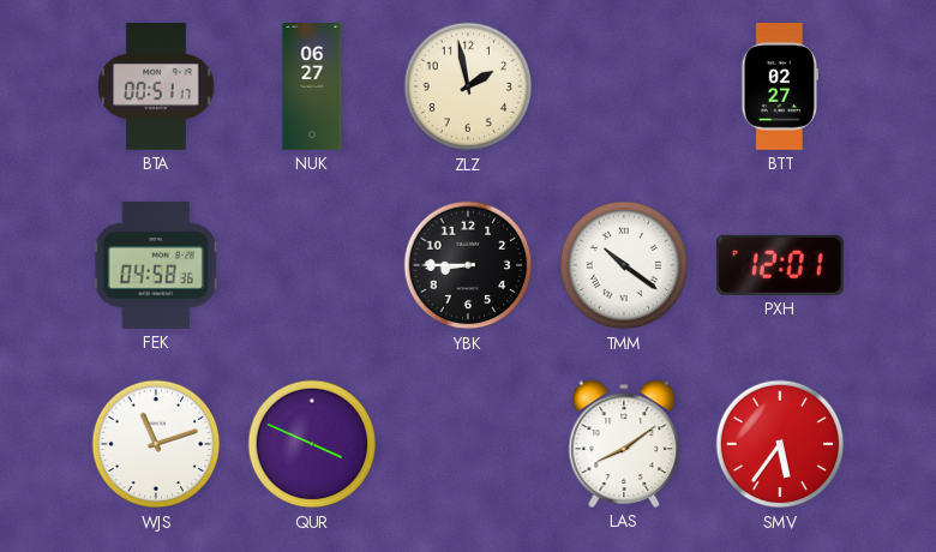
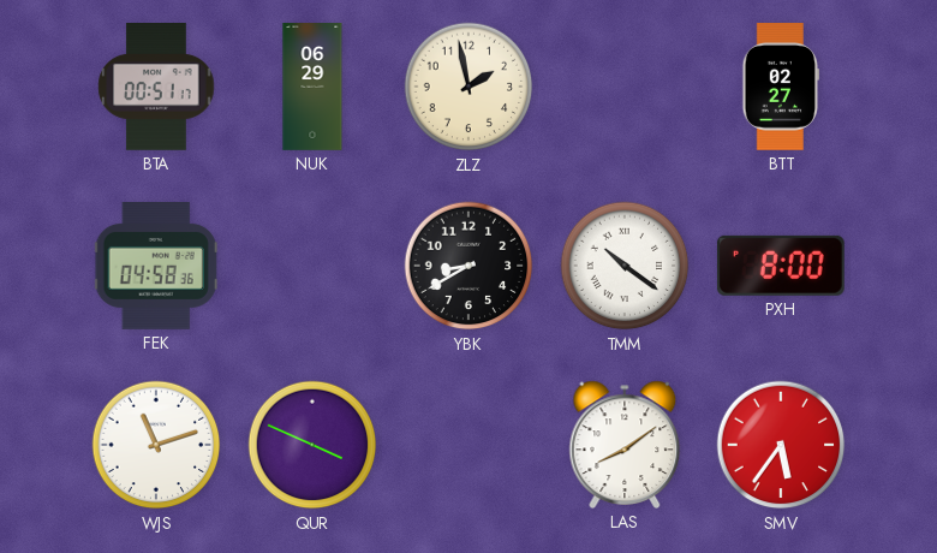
NUK: 06:27 -> 06:29
YBK: 8:45 -> 8:40
PXH: 12:01 -> 8:00
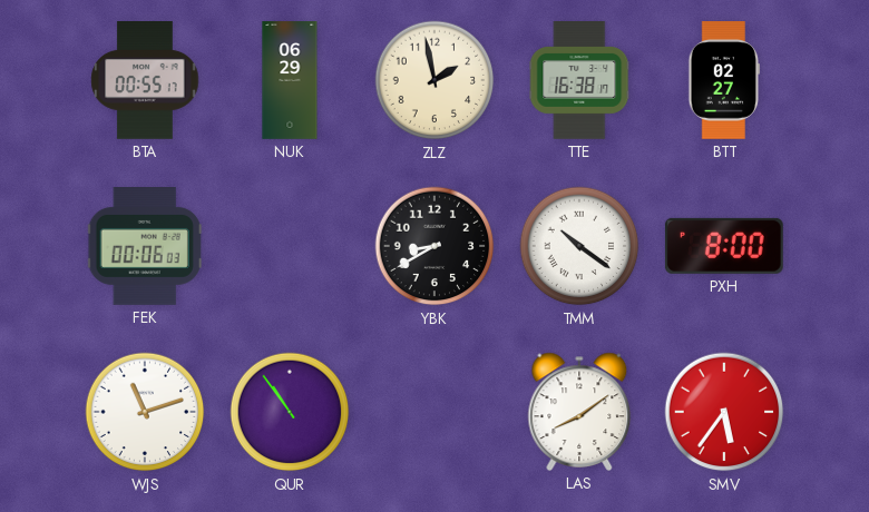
BTA: 00:51 -> 00:55
TTE: none -> 16:38
FEK: 04:58 -> 00:06
QUR: 3:49 -> 10:54
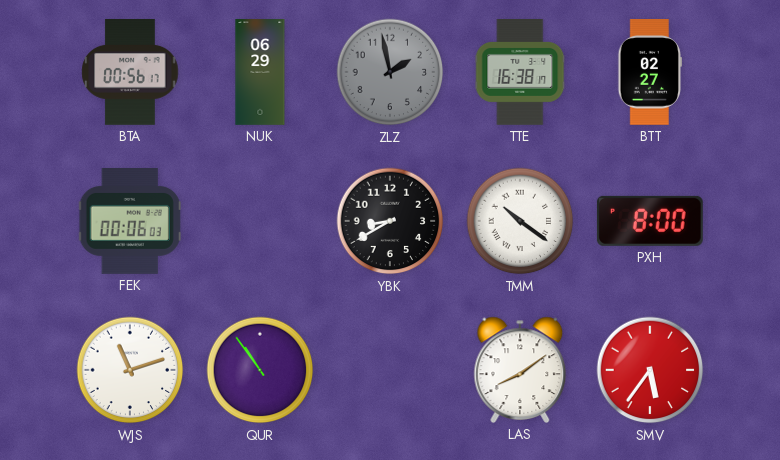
BTA: 00:55 -> 00:56
ZLZ dial: cream -> grey
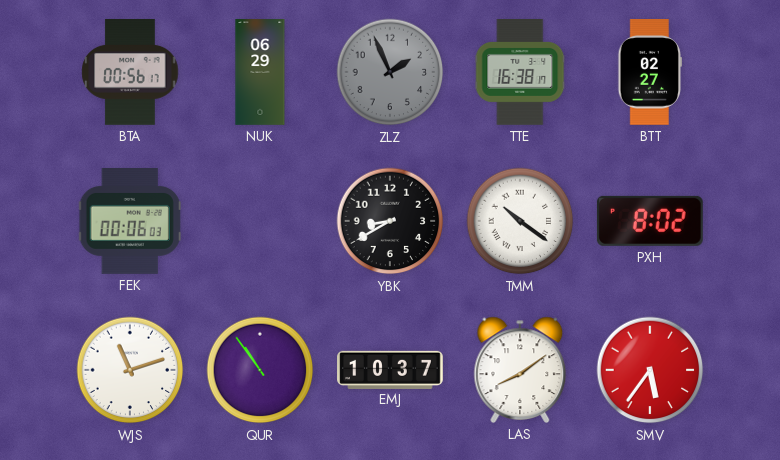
ZLZ: 1:58 -> 1:56
PXH: 8:00 -> 8:02
EMJ: none -> 10:37
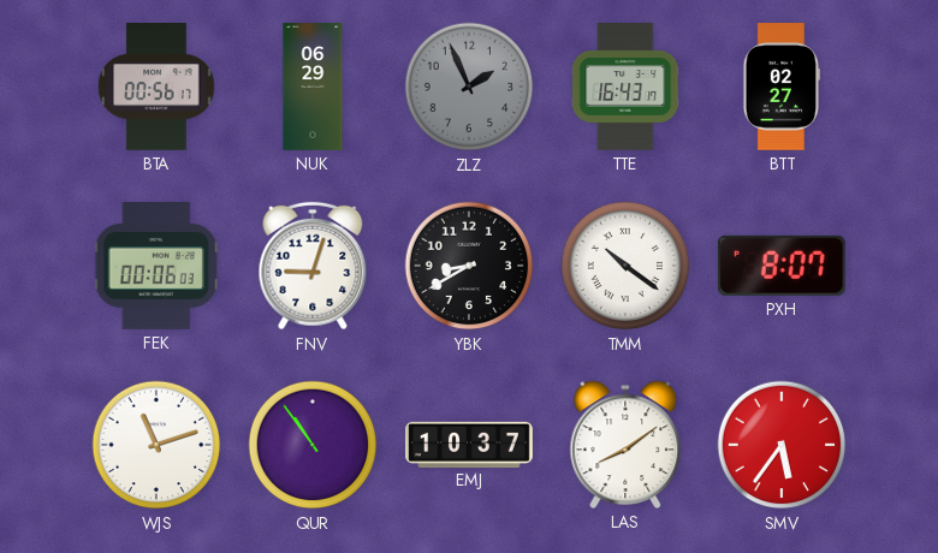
TTE: 16:38 -> 16:43
FNV: none -> 9:03
PXH: 8:02 -> 8:07
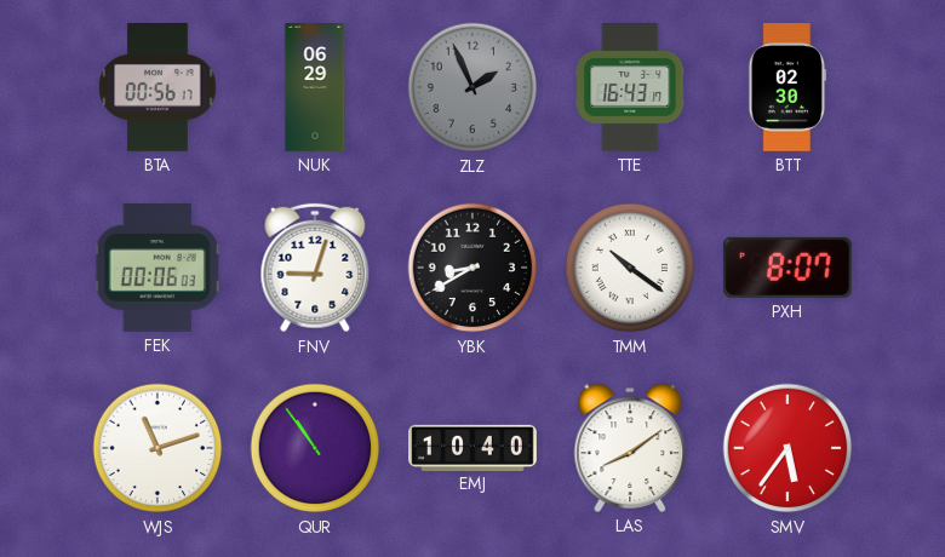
BTT: 02:27 -> 02:30
EMJ: 10:37 -> 10:40
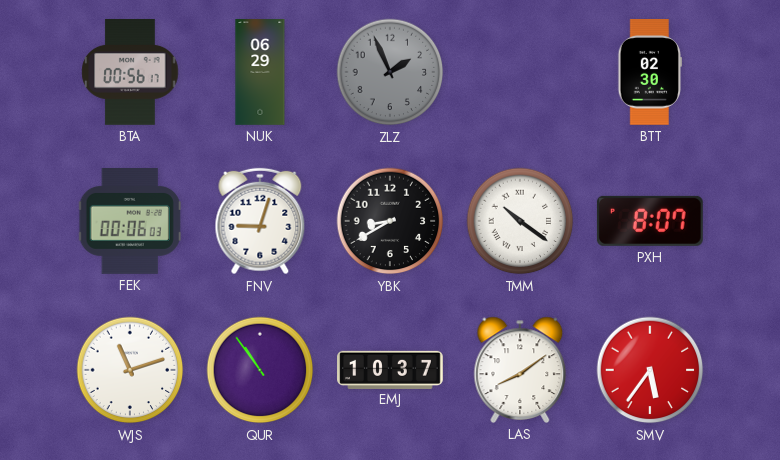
TTE: 16:43 -> none
EMJ: 10:40 -> 10:37
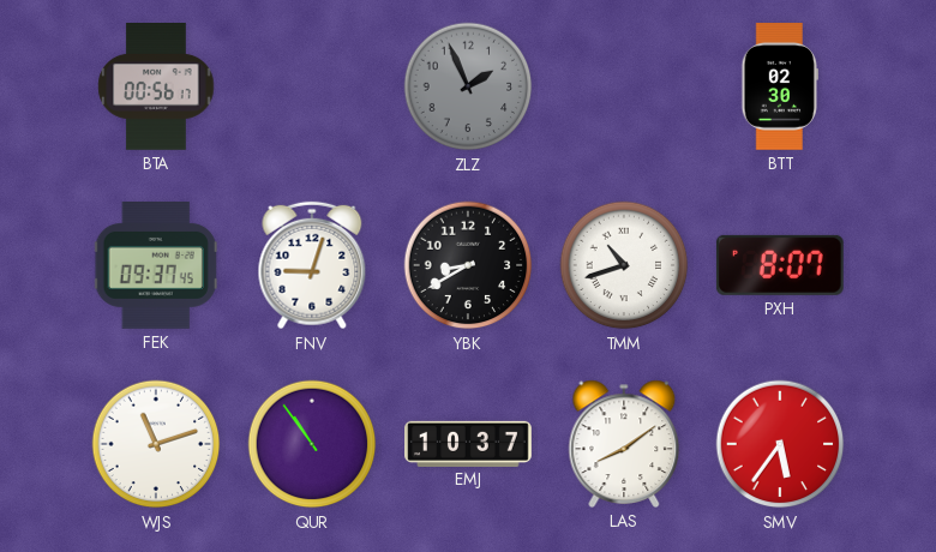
NUK: 06:29 -> none
FEK: 00:06 -> 09:37
TMM: 10:21 -> 10:42
